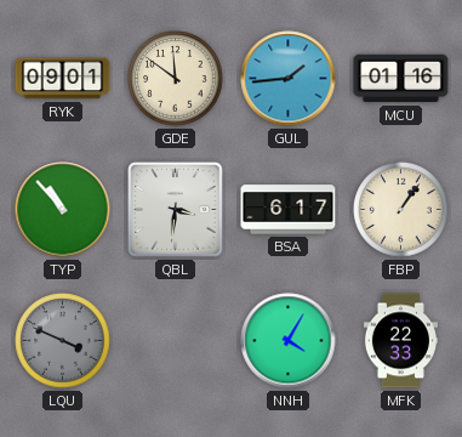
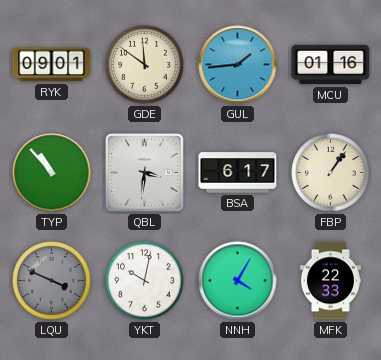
YKT: none -> 10:02
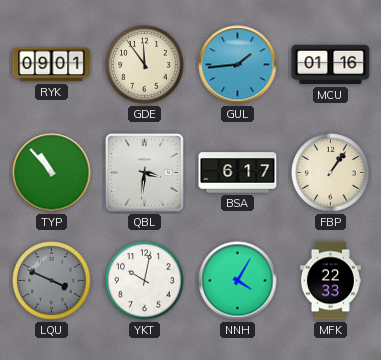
GDE: 11:51 -> 11:54
